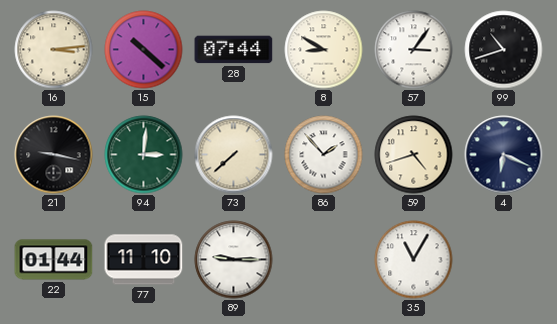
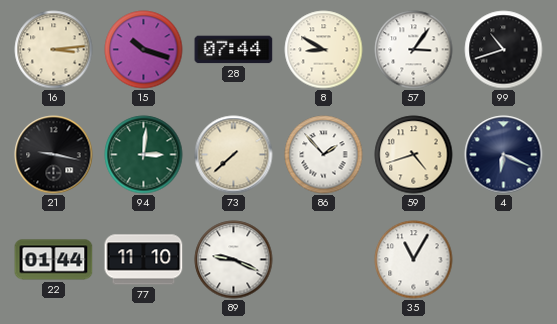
15: 10:22 -> 10:18
89: 9:15 -> 9:19
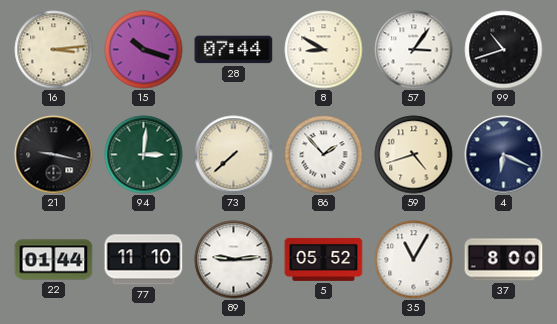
89: 9:19 -> 9:14
5: none -> 05:52
37: none -> 8:00
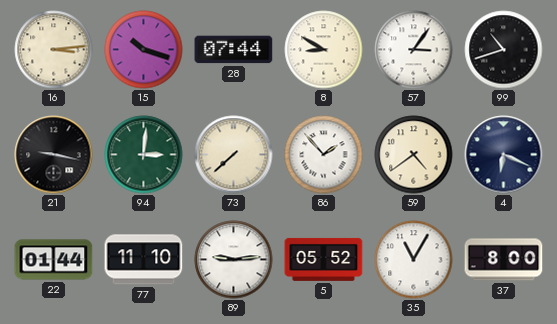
59: 4:42 -> 4:39
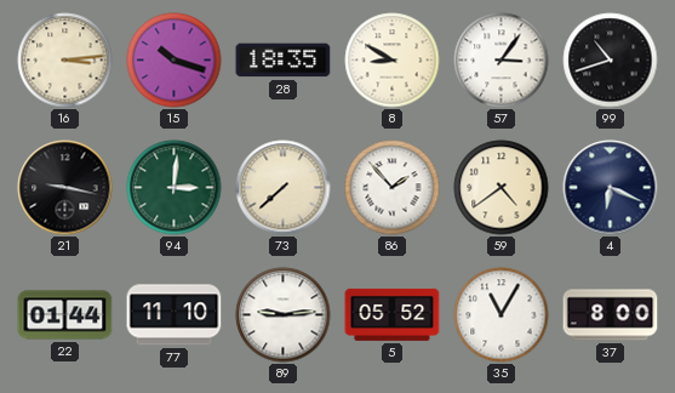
28: 07:44 -> 18:35
